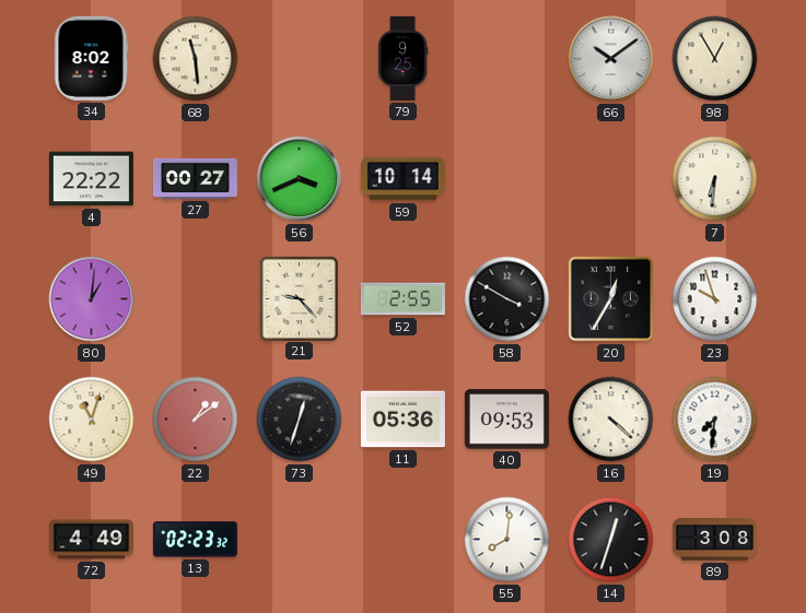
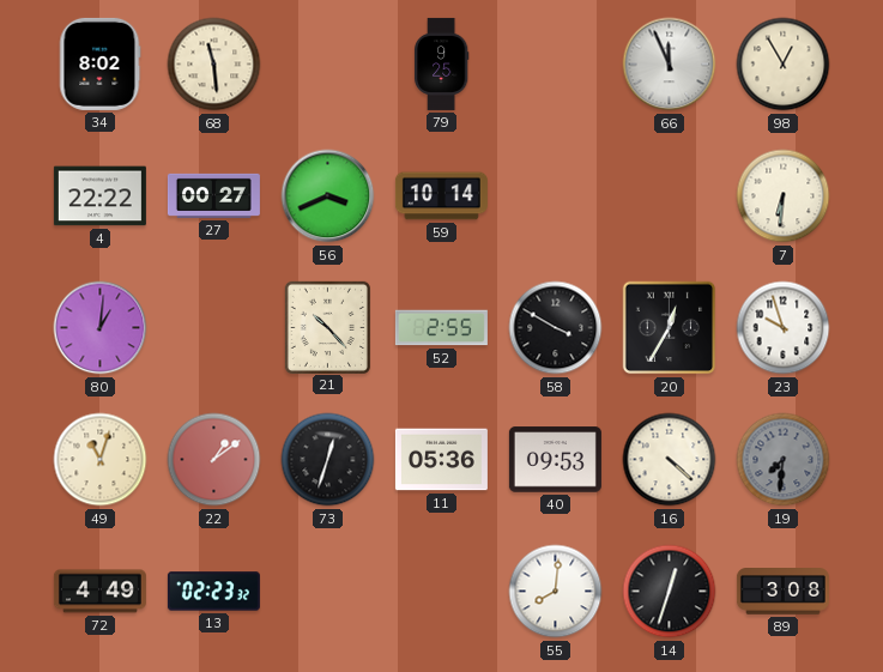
66: 10:09 -> 11:56
21: 9:23 -> 10:23
19 dial: white -> grey
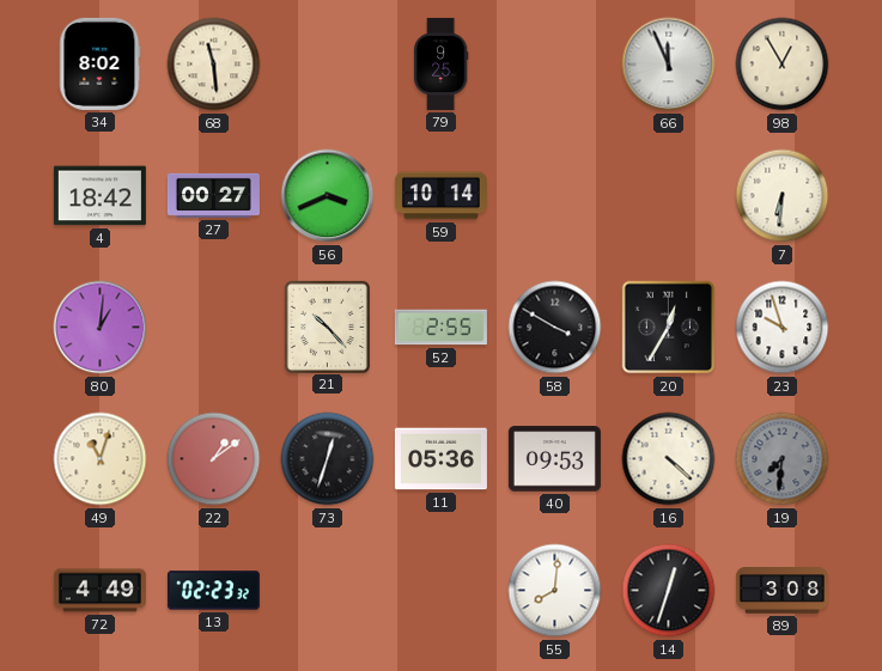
4: 22:22 -> 18:42
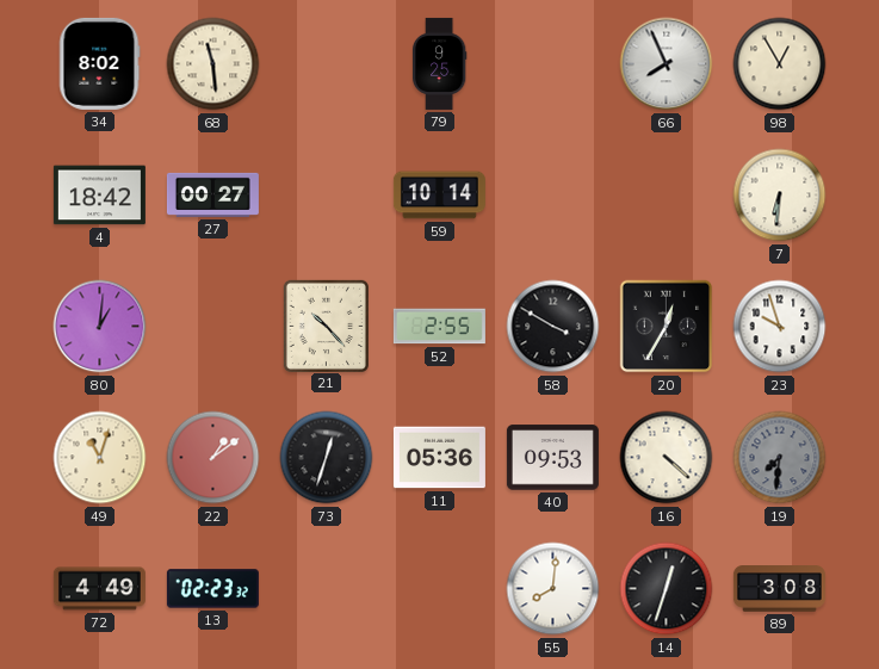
66: 11:56 -> 7:56
56: 3:41 -> none
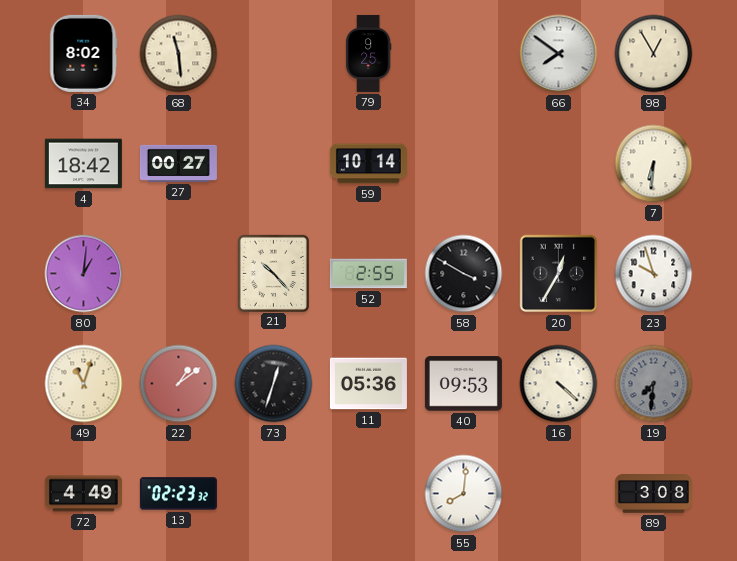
66: 7:56 -> 7:51
14: 12:33 -> none
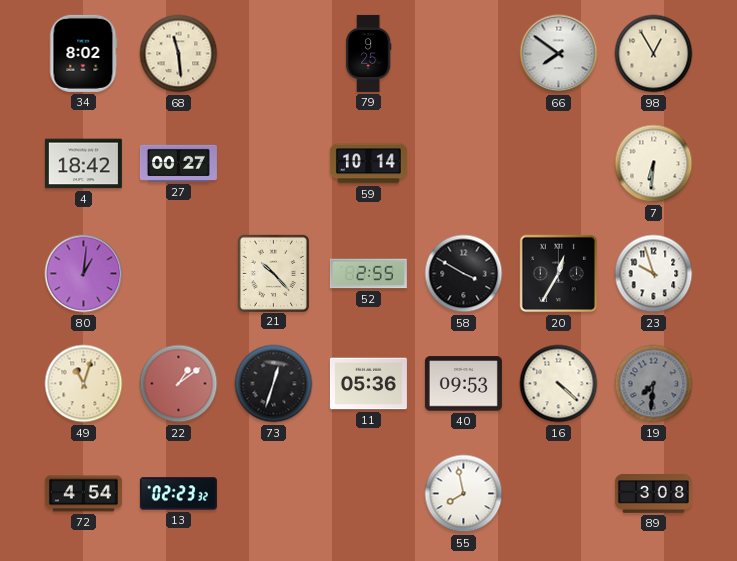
72: 4:49 -> 4:54
55: 8:01 -> 7:58
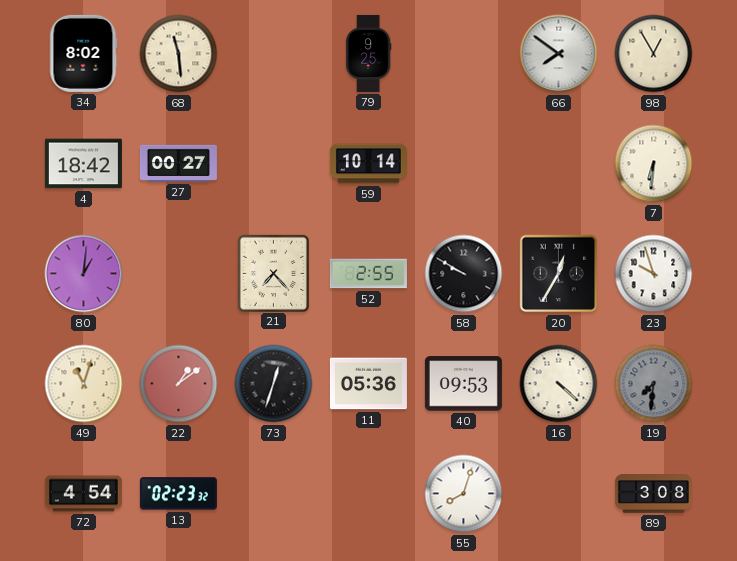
21: 10:23 -> 7:23
58: 3:50 -> 9:50
55: 7:58 -> 8:03
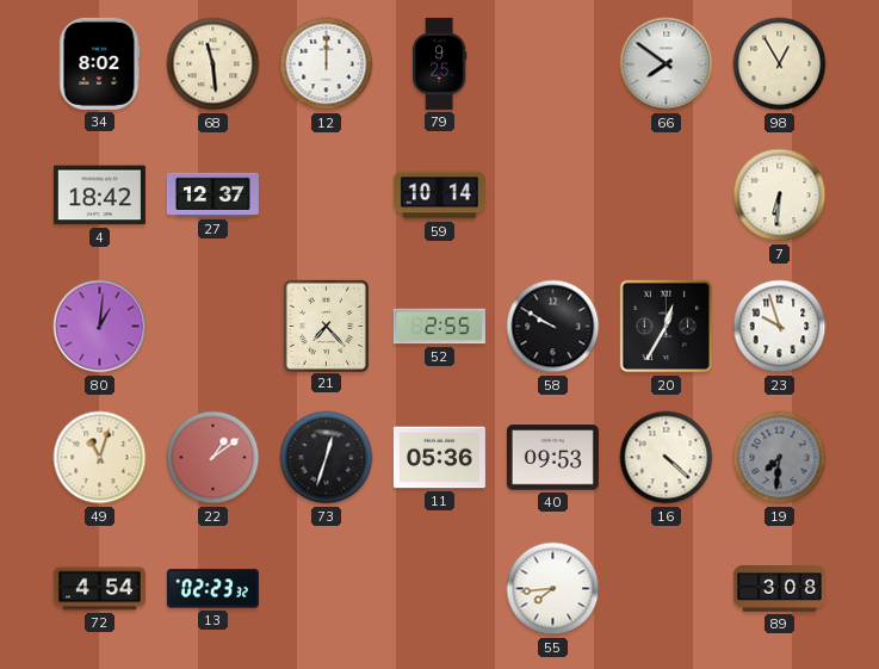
12: none -> 12:00
27: 00:27 -> 12:37
55: 8:03 -> 7:44
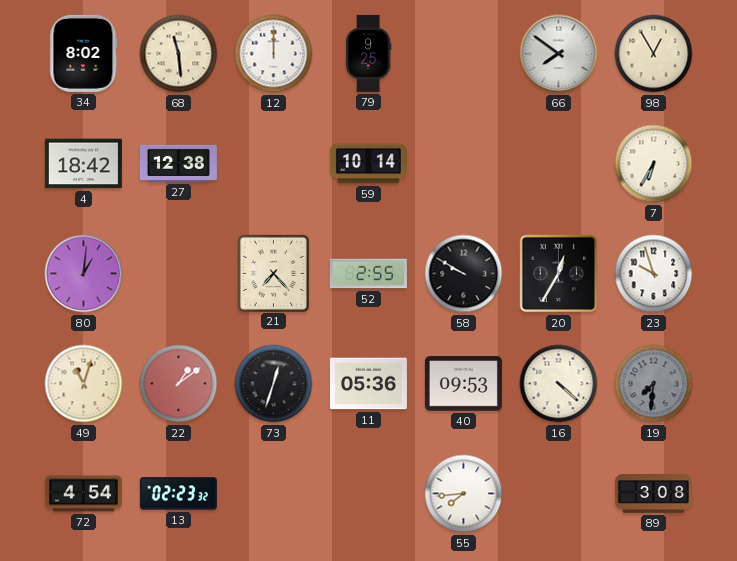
27: 12:37 -> 12:38
7: 6:31 -> 6:35
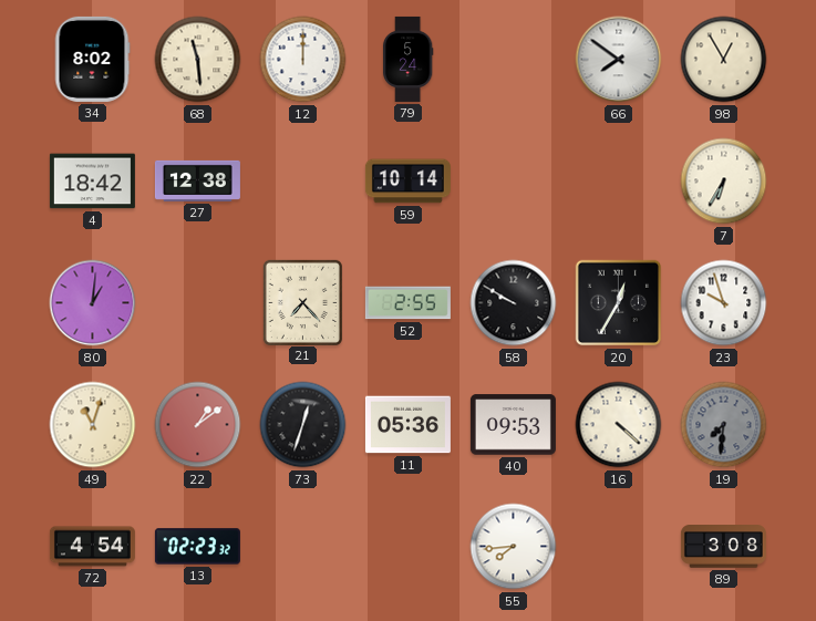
79: 9:25 -> 5:24
